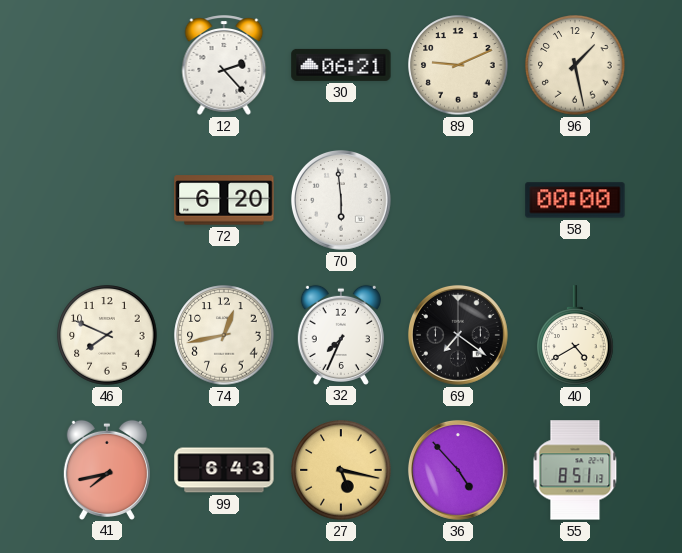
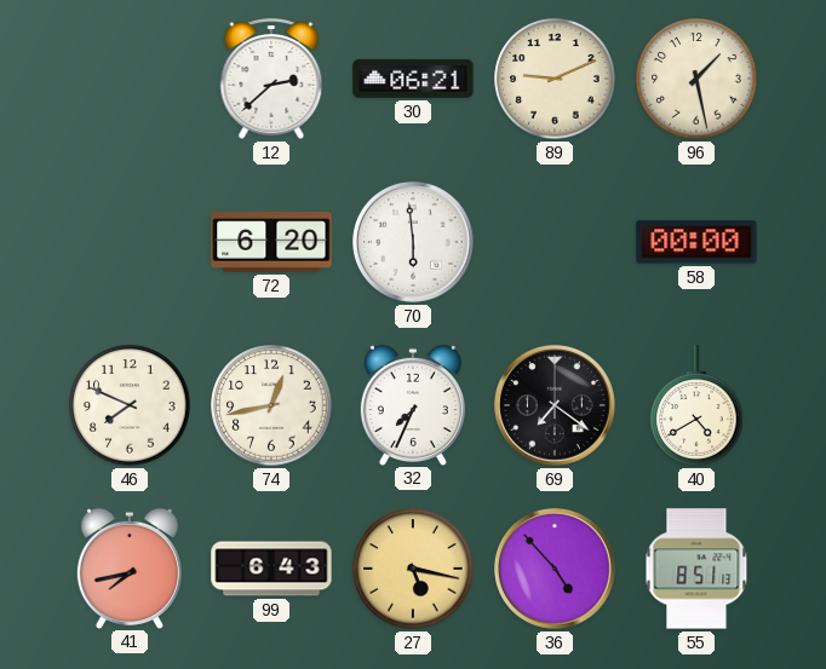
12: 2:23 -> 2:38
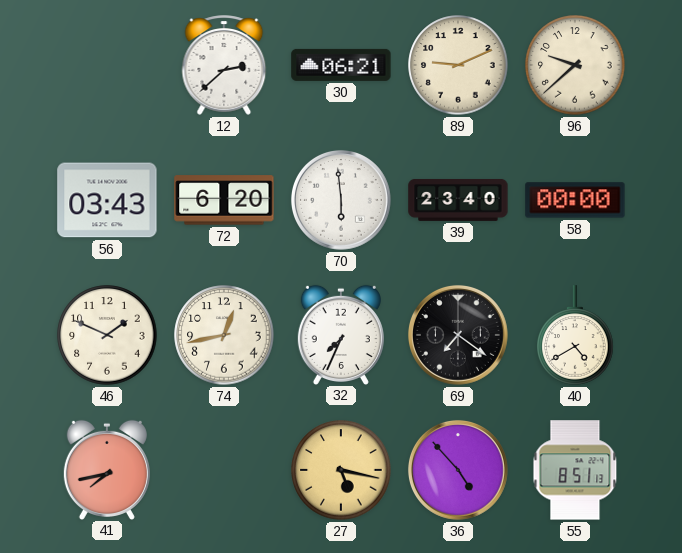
96: 1:28 -> 9:38
56: none -> 03:43
39: none -> 23:40
46: 7:49 -> 1:49
99: 6:43 -> none
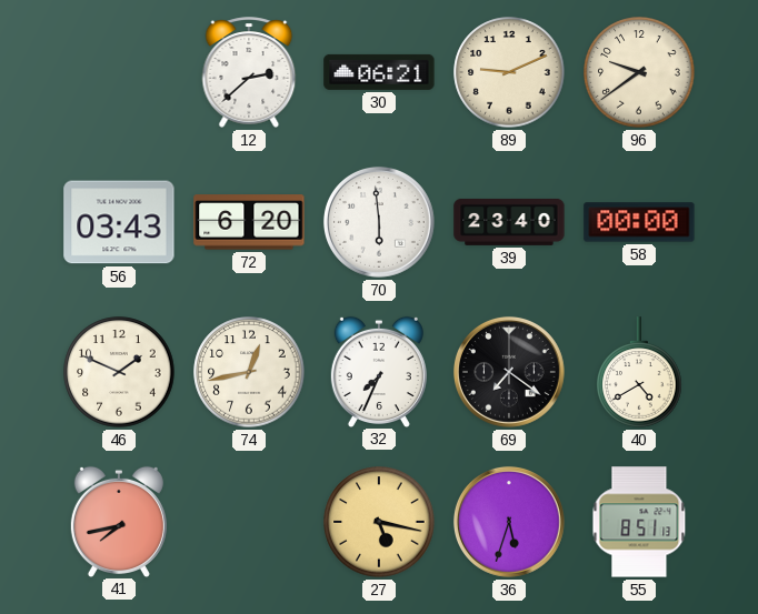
96: 9:38 -> 9:39
36: 4:53 -> 5:33
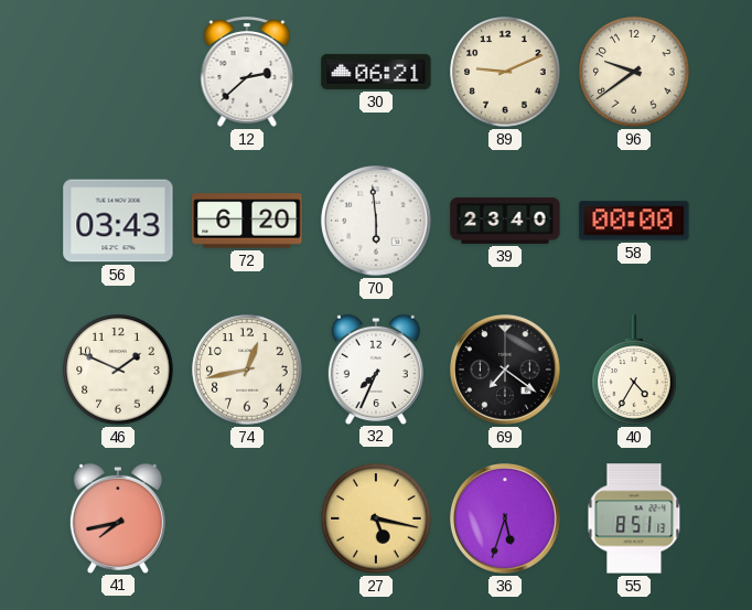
40: 4:40 -> 4:35
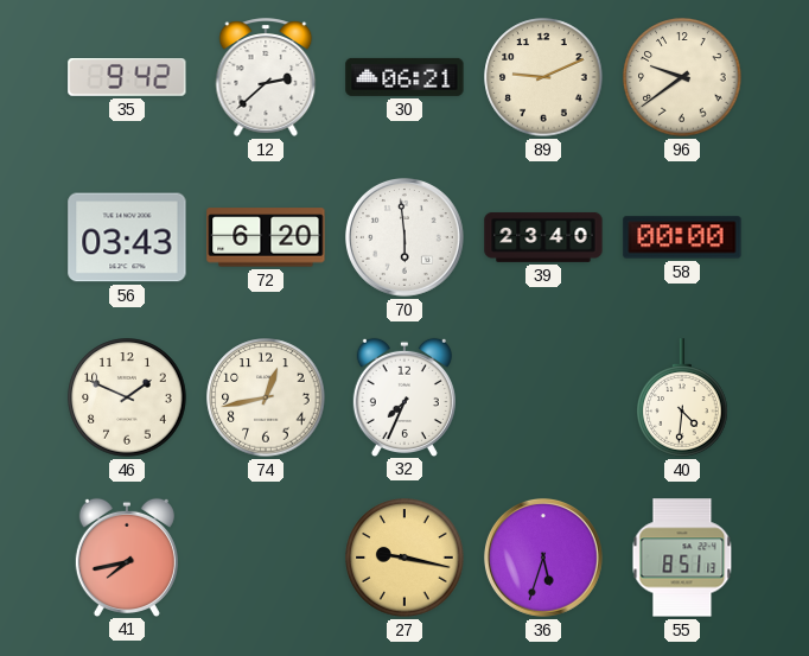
35: none -> 9:42
69: 7:21 -> none
40: 4:35 -> 4:31
27: 5:17 -> 9:17
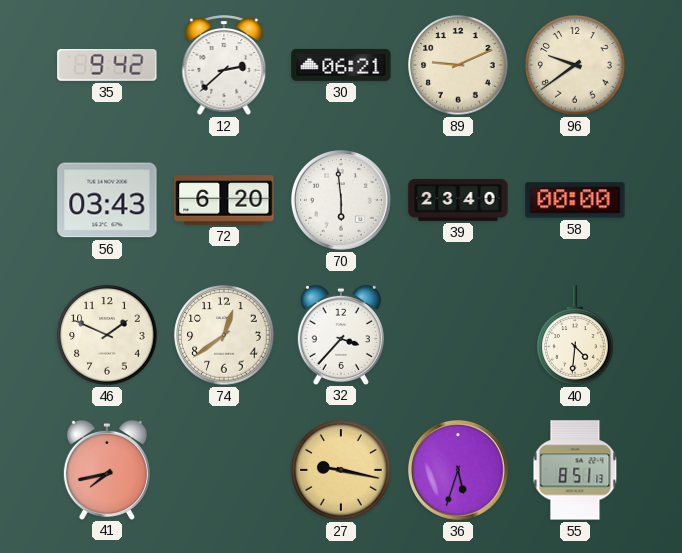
74: 12:43 -> 12:39
32: 7:34 -> 3:37
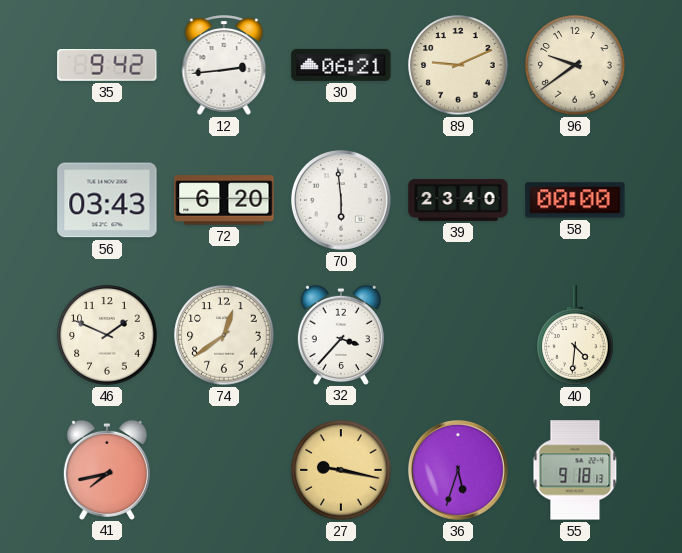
12: 2:38 -> 2:44
55: 8:51 -> 9:18
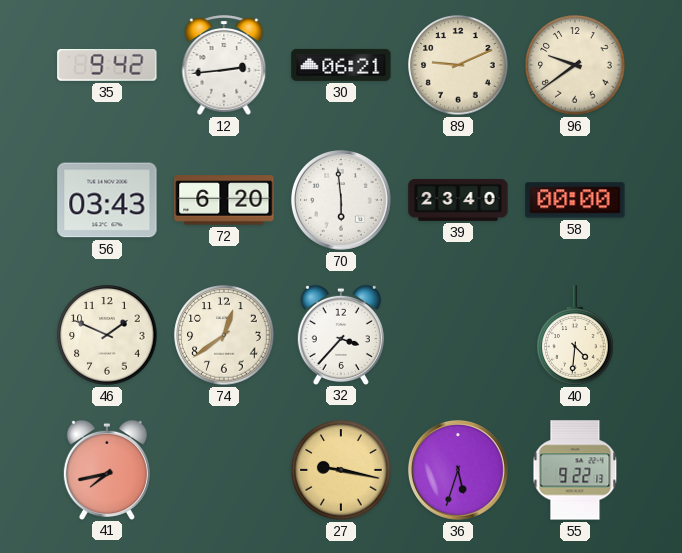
55: 9:18 -> 9:22
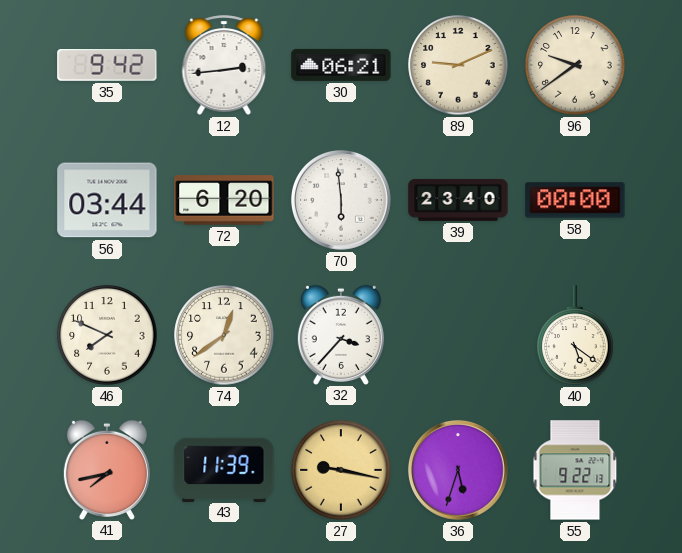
56: 03:43 -> 03:44
46: 1:49 -> 7:49
40: 4:31 -> 5:21
43: none -> 11:39
